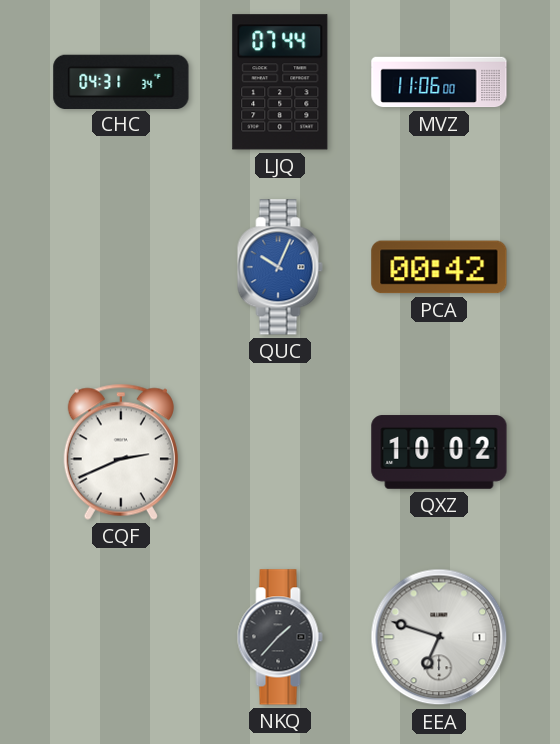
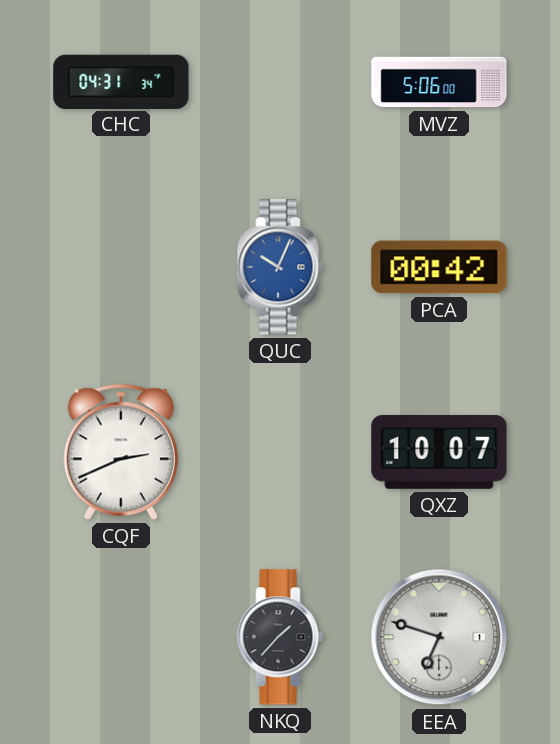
LJQ: 07:44 -> none
MVZ: 11:06 -> 5:06
QXZ: 10:02 -> 10:07
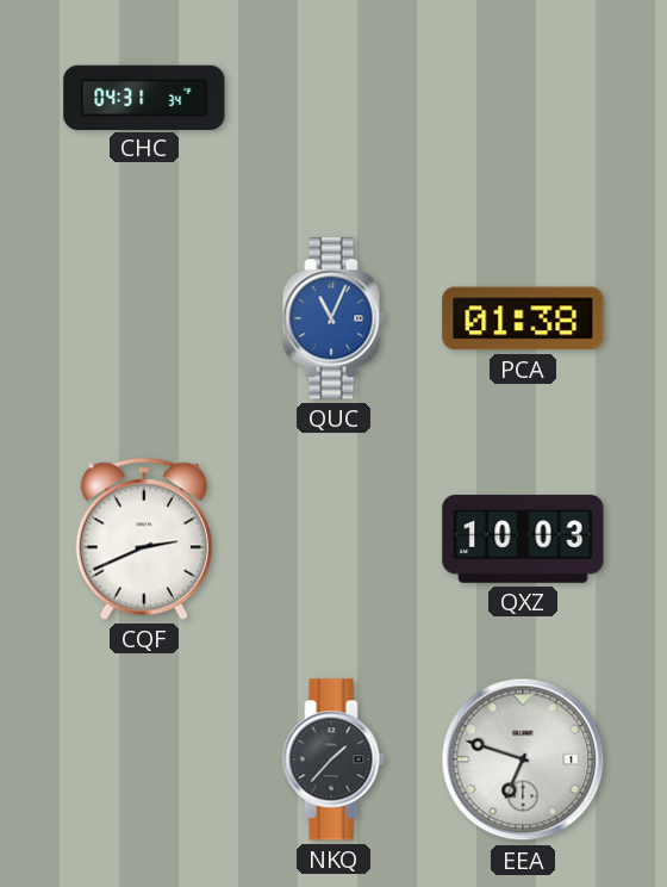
MVZ: 5:06 -> none
QUC: 10:04 -> 11:04
PCA: 00:42 -> 01:38
QXZ: 10:07 -> 10:03
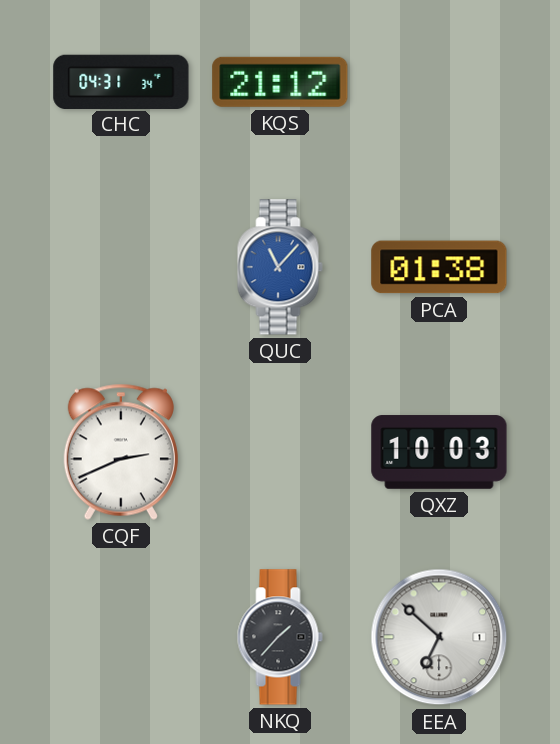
KQS: none -> 21:12
QUC: 11:04 -> 11:07
EEA: 6:48 -> 6:52
